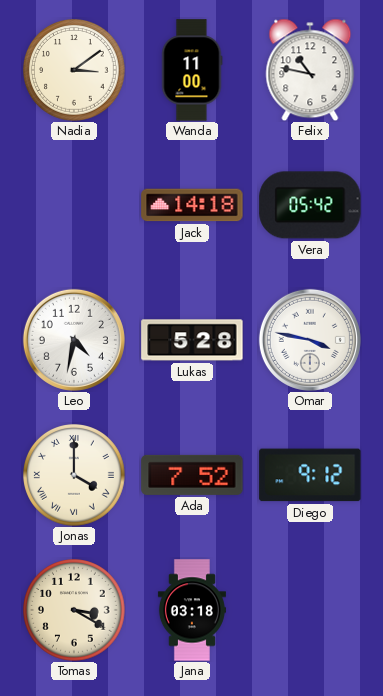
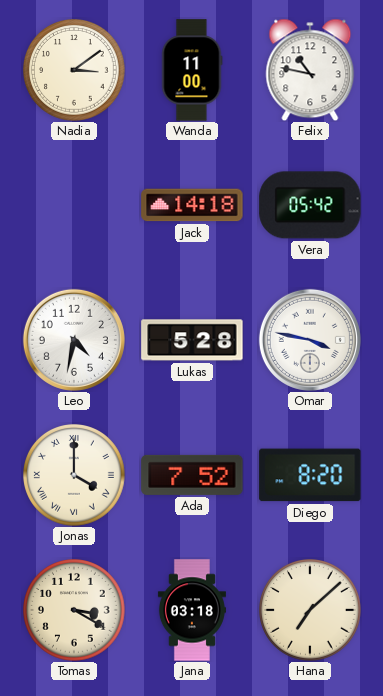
Diego: 9:12 -> 8:20
Hana: none -> 7:08
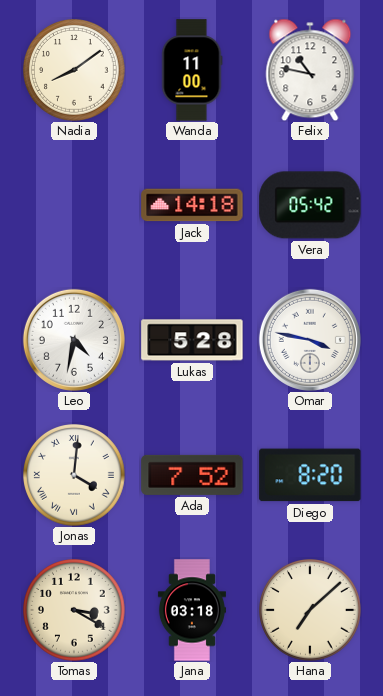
Nadia: 3:09 -> 8:09
Jonas: 4:00 -> 4:01
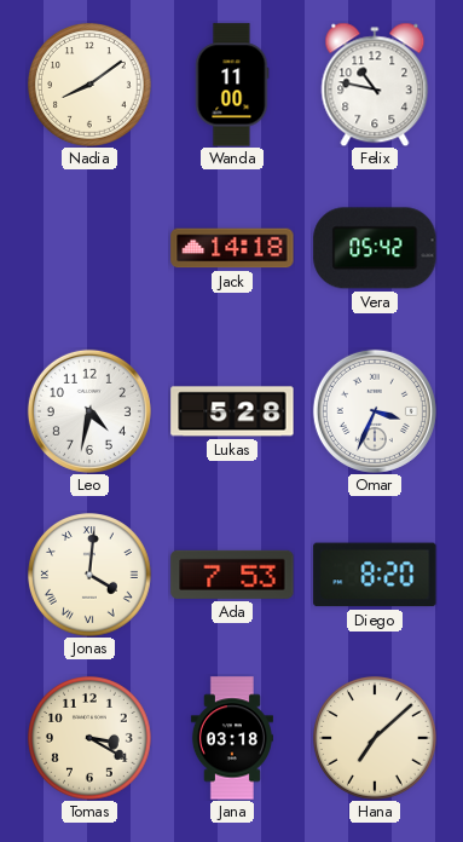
Omar: 3:47 -> 3:34
Ada: 7:52 -> 7:53
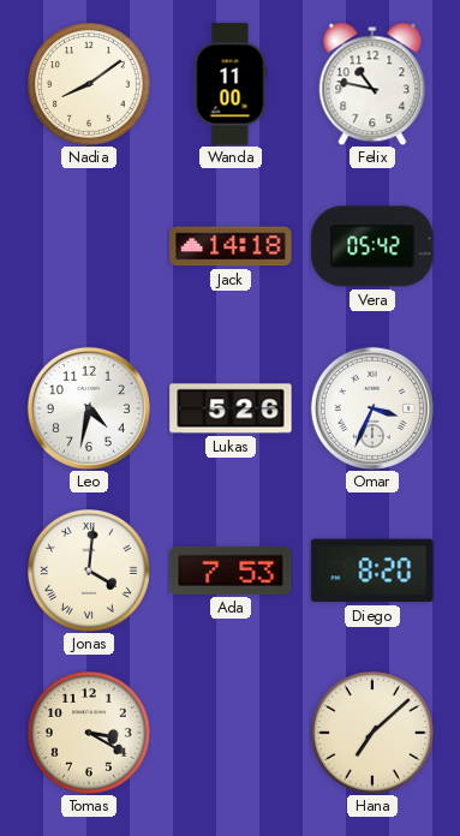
Lukas: 5:28 -> 5:26
Jana: 03:18 -> none
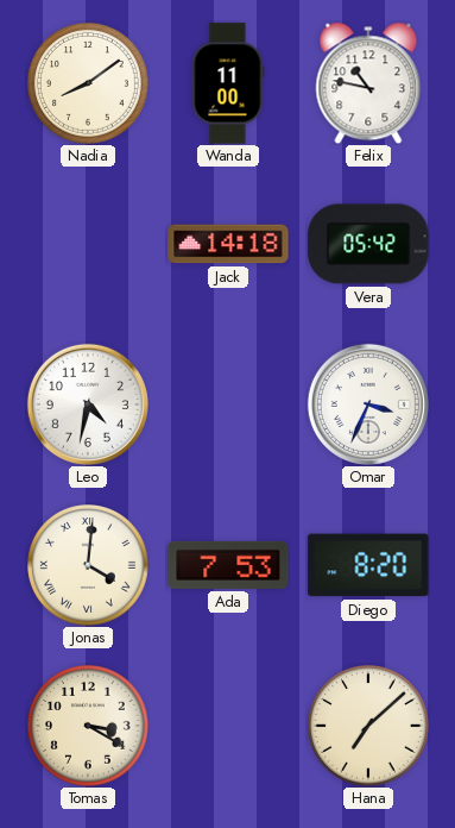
Lukas: 5:26 -> none
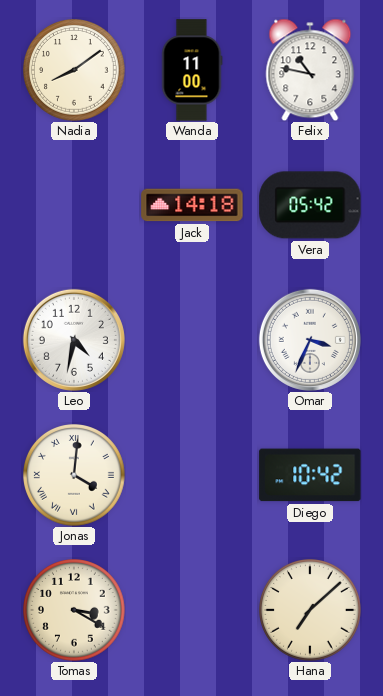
Ada: 7:53 -> none
Diego: 8:20 -> 10:42
